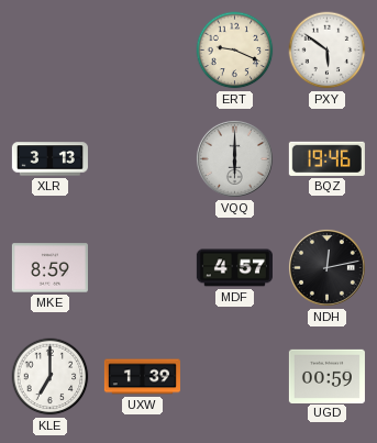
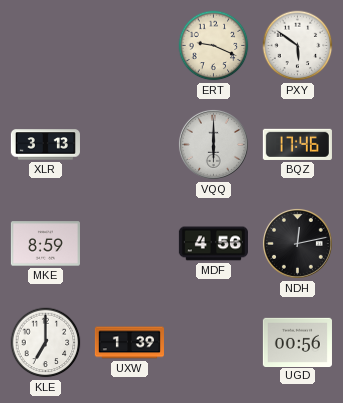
BQZ: 19:46 -> 17:46
MDF: 4:57 -> 4:56
UGD: 00:59 -> 00:56
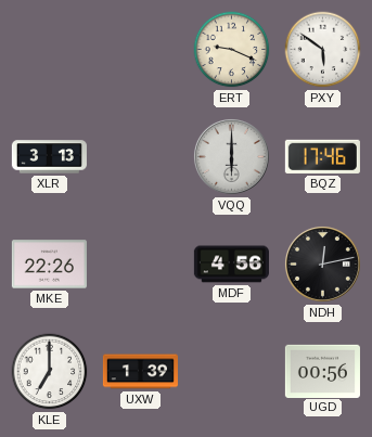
MKE: 8:59 -> 22:26
